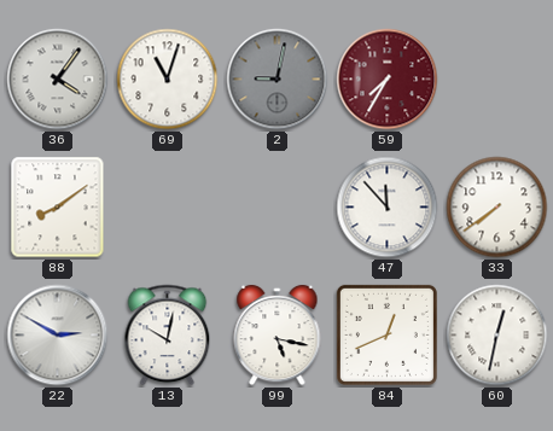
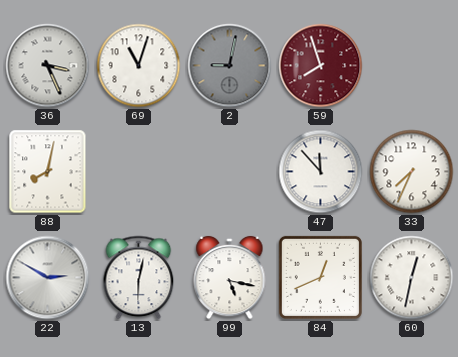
36: 4:06 -> 3:26
59: 7:35 -> 7:57
88: 8:09 -> 8:02
33: 7:39 -> 7:34
13: 10:02 -> 6:02
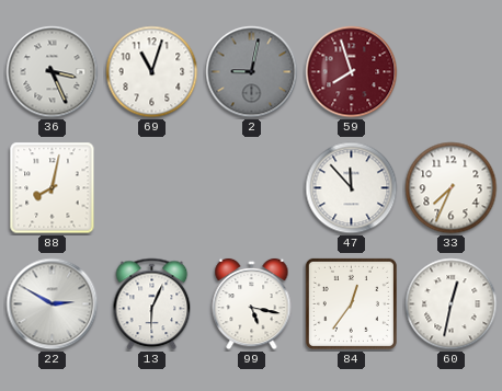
13: 6:02 -> 6:04
84: 12:41 -> 12:36
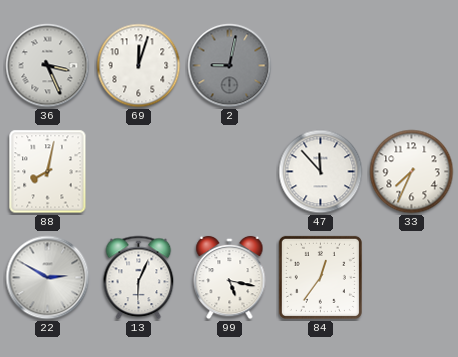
69: 11:03 -> 12:03
59: 7:57 -> none
60: 12:32 -> none
